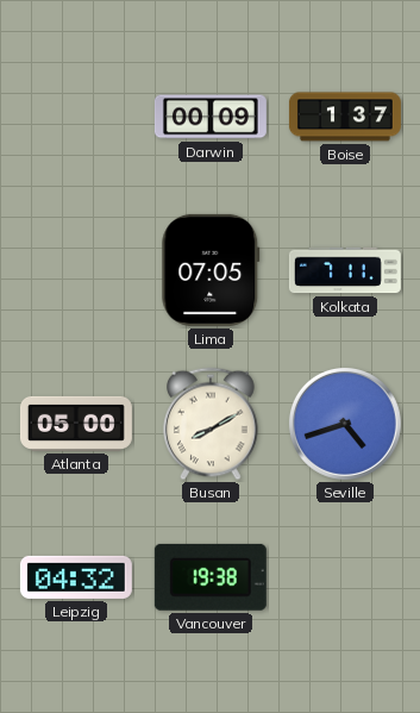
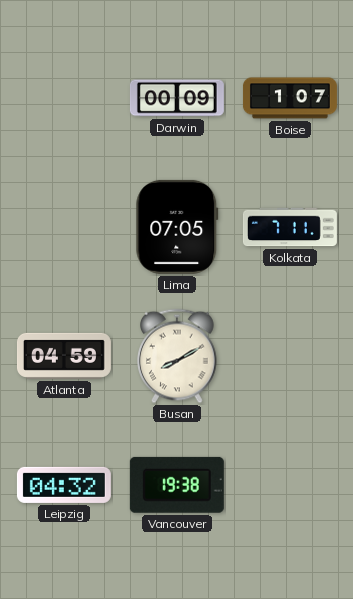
Boise: 1:37 -> 1:07
Atlanta: 05:00 -> 04:59
Seville: 4:42 -> none
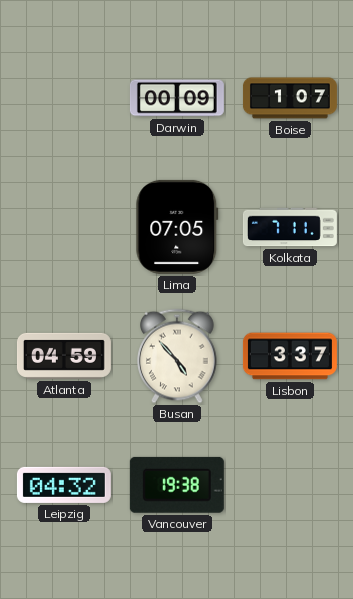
Busan: 8:10 -> 4:53
Lisbon: none -> 3:37
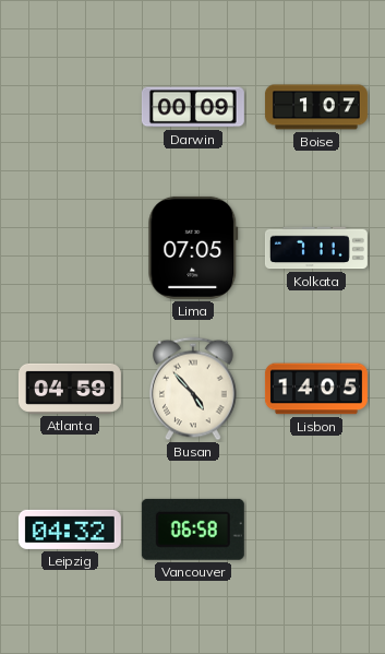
Lisbon: 3:37 -> 14:05
Vancouver: 19:38 -> 06:58
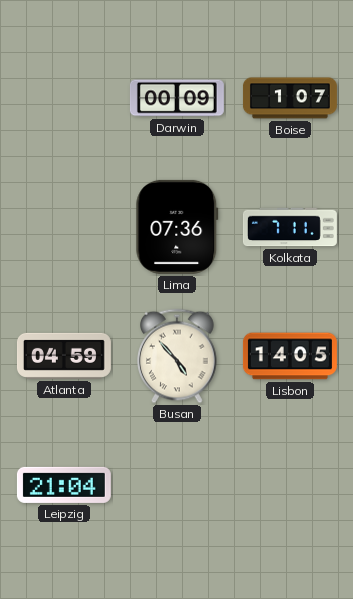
Lima: 07:05 -> 07:36
Leipzig: 04:32 -> 21:04
Vancouver: 06:58 -> none
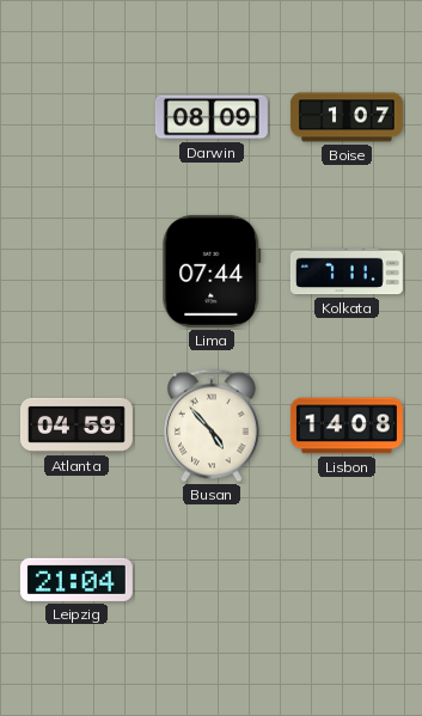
Darwin: 00:09 -> 08:09
Lima: 07:36 -> 07:44
Lisbon: 14:05 -> 14:08
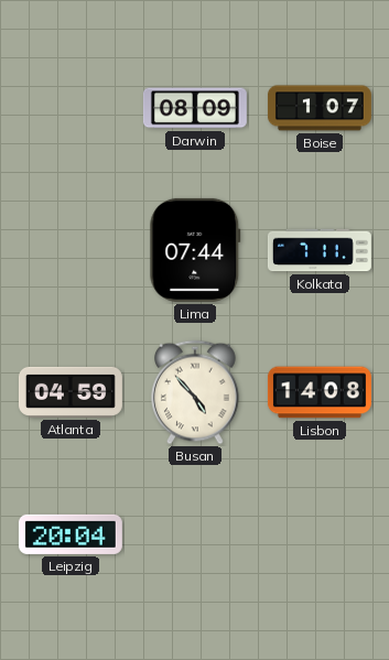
Leipzig: 21:04 -> 20:04
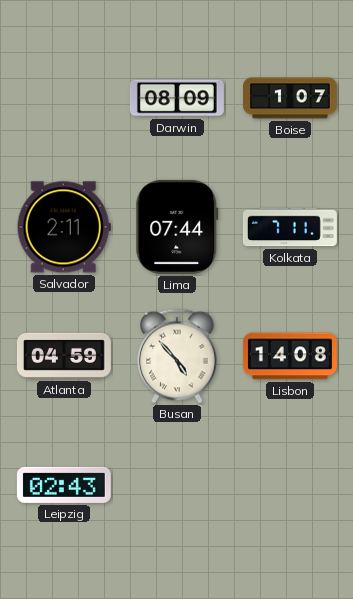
Salvador: none -> 2:11
Leipzig: 20:04 -> 02:43
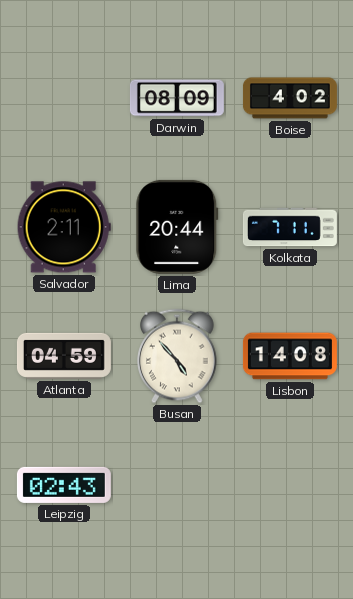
Boise: 1:07 -> 4:02
Lima: 07:44 -> 20:44
